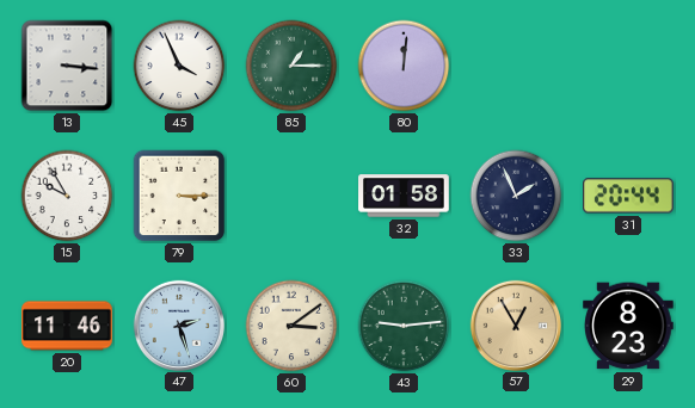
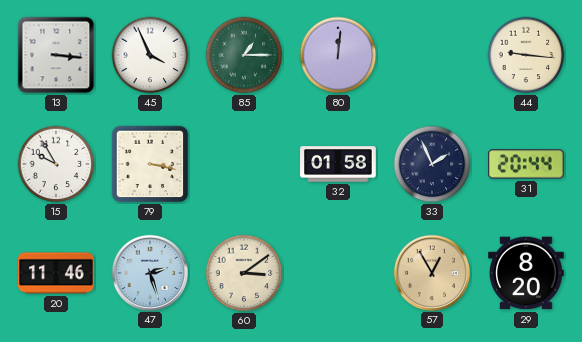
44: none -> 9:16
79: 3:15 -> 3:17
43: 9:14 -> none
29: 8:23 -> 8:20
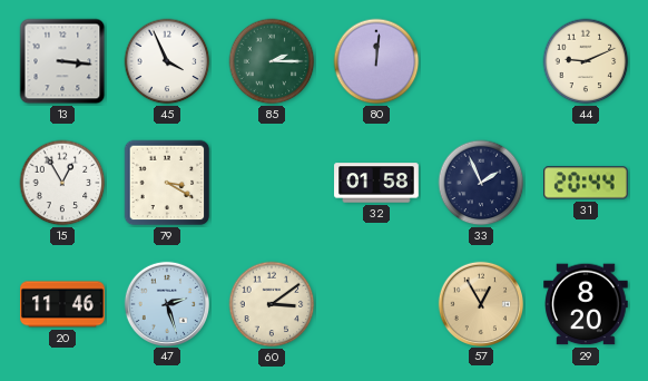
85: 1:15 -> 2:15
44: 9:16 -> 9:11
15: 9:55 -> 12:55
79: 3:17 -> 3:20
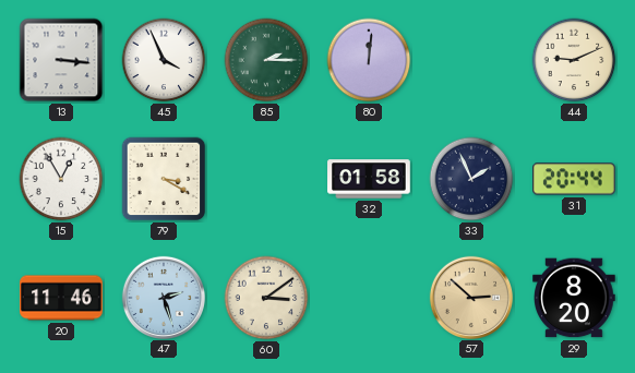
57: 12:55 -> 2:52
